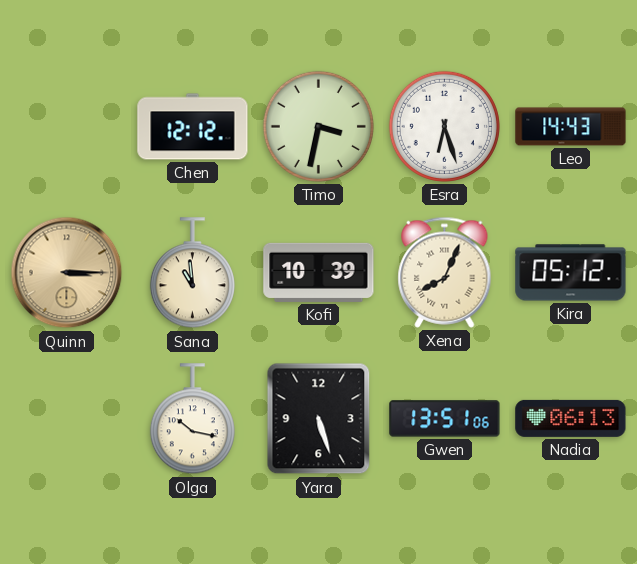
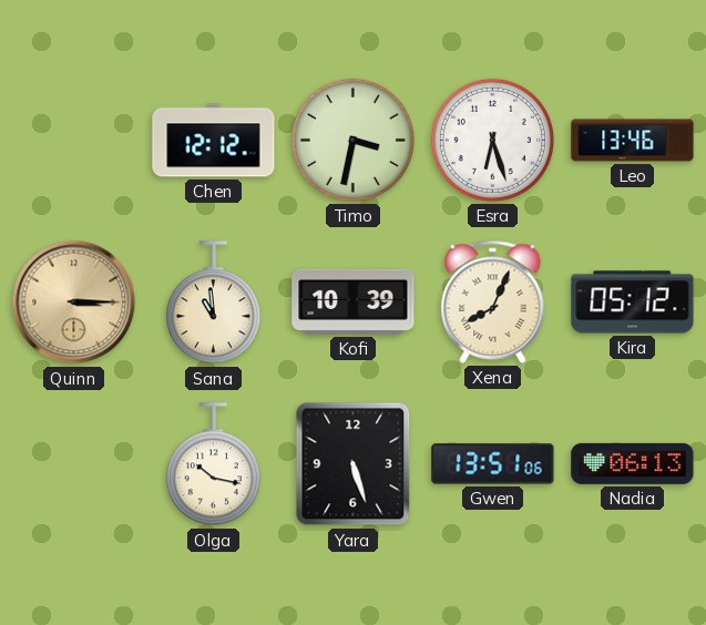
Leo: 14:43 -> 13:46
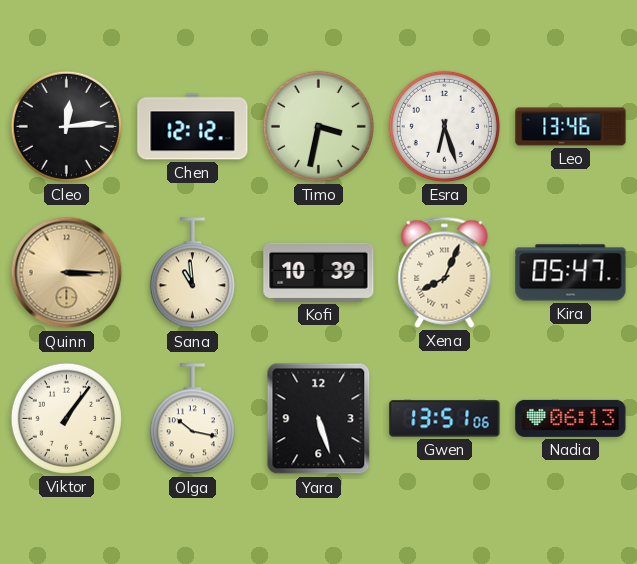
Cleo: none -> 12:14
Kira: 05:12 -> 05:47
Viktor: none -> 1:06
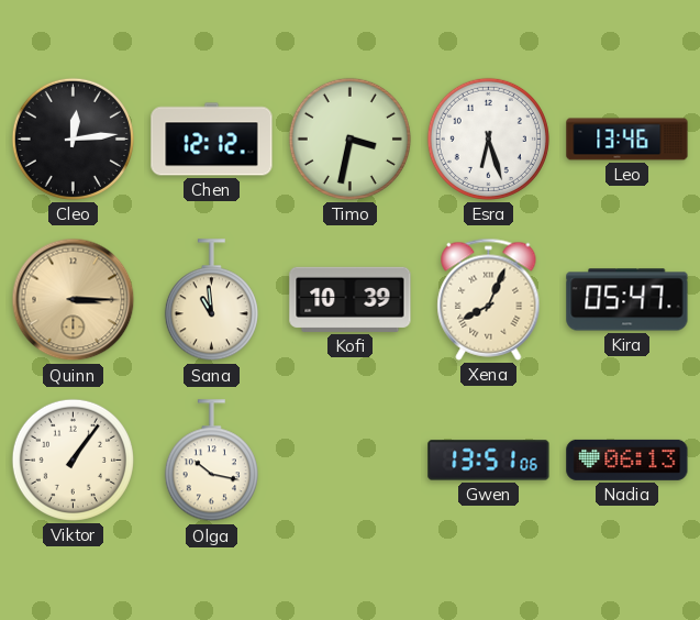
Yara: 5:27 -> none
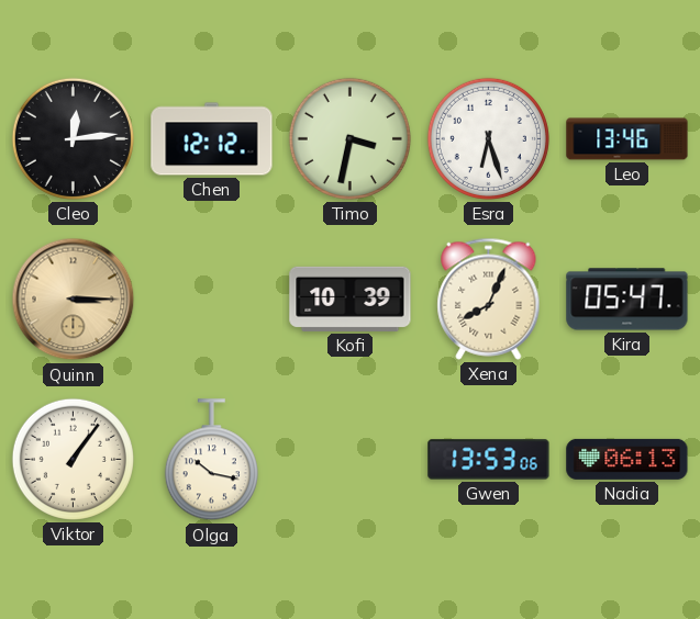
Sana: 10:59 -> none
Gwen: 13:51 -> 13:53
